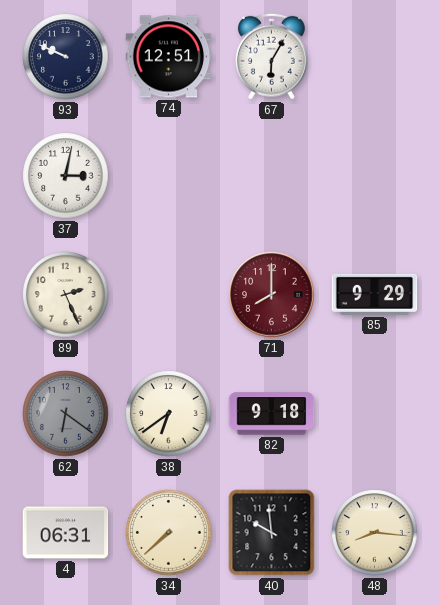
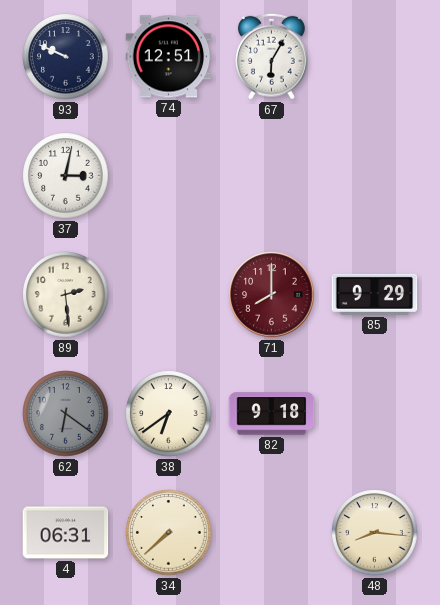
89: 2:26 -> 2:29
40: 9:59 -> none
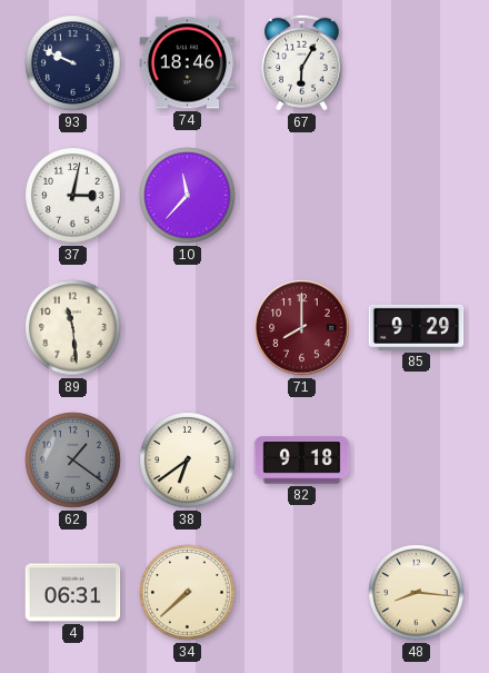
74: 12:51 -> 18:46
10: none -> 11:37
89: 2:29 -> 11:29
62: 6:21 -> 1:21
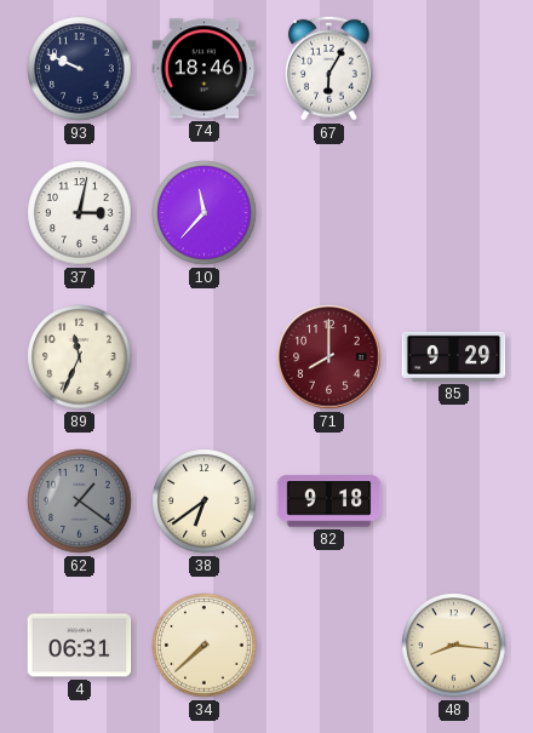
89: 11:29 -> 11:34
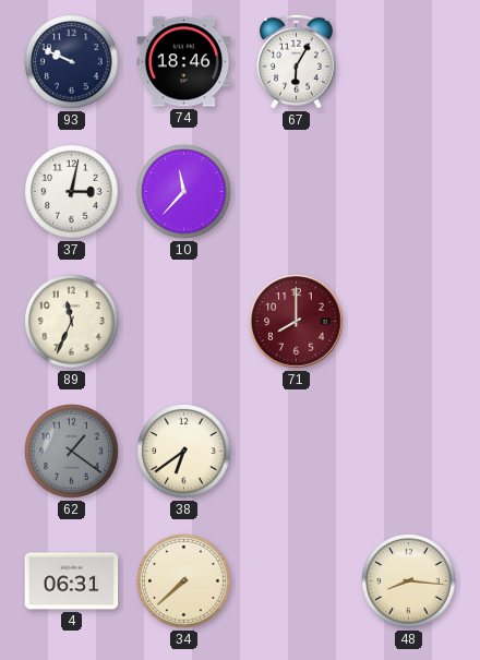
85: 9:29 -> none
82: 9:18 -> none
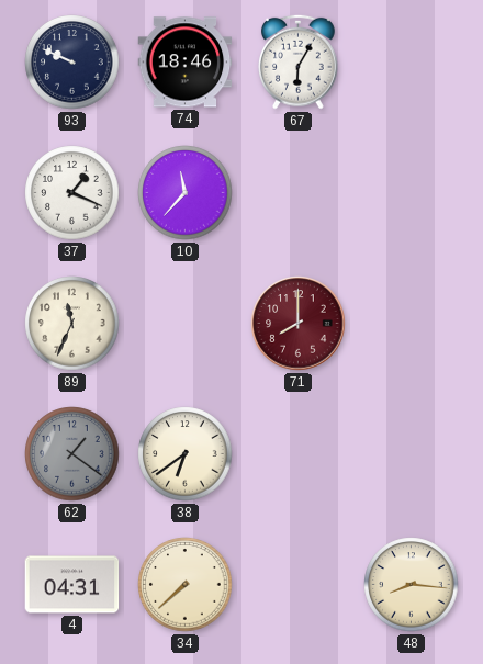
37: 3:02 -> 1:19
4: 06:31 -> 04:31
